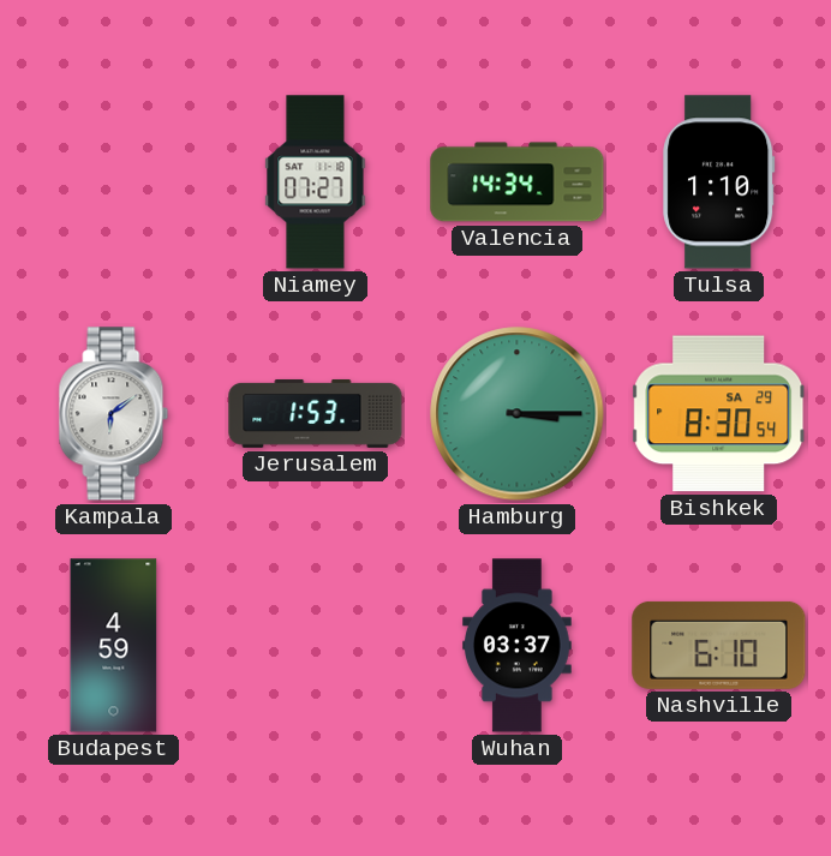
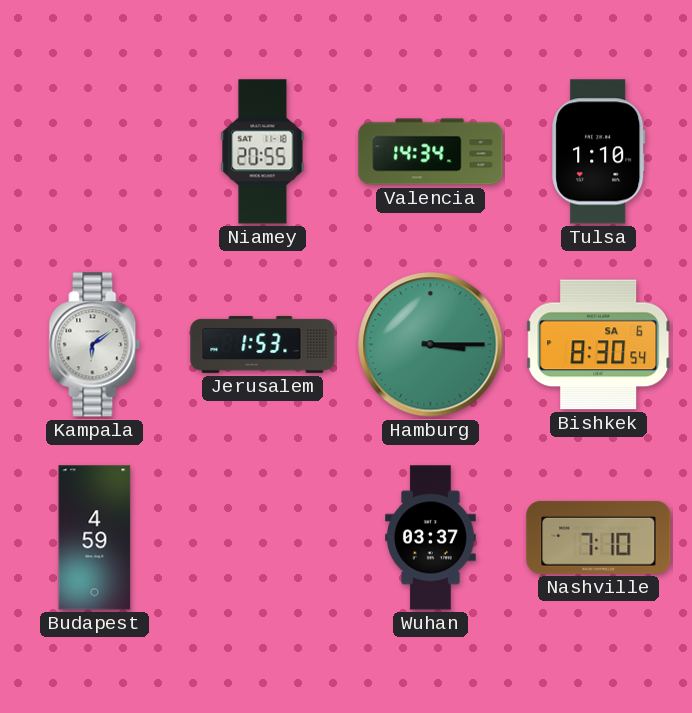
Niamey: 07:27 -> 20:55
Bishkek date: SA 29 -> SA 6
Nashville: 6:10 -> 7:10
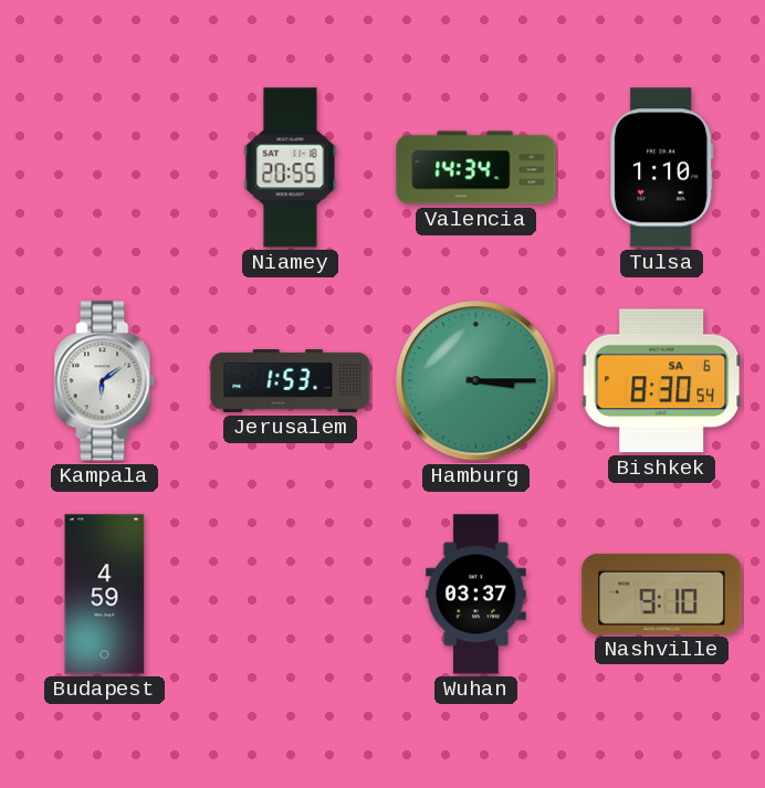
Nashville: 7:10 -> 9:10
